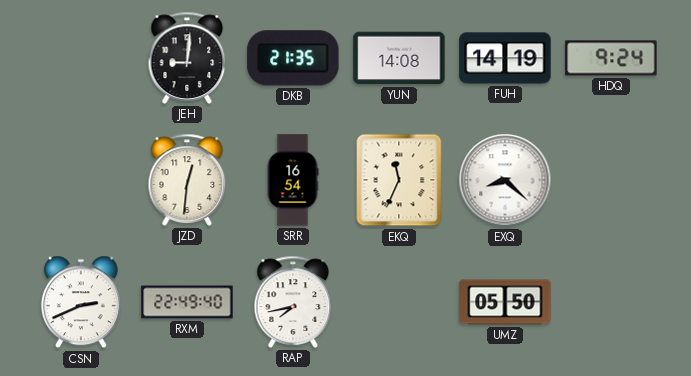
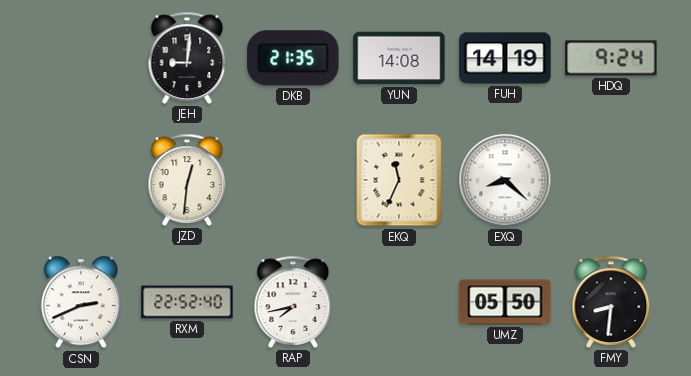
SRR: 16:54 -> none
RXM: 22:49 -> 22:52
FMY: none -> 8:31
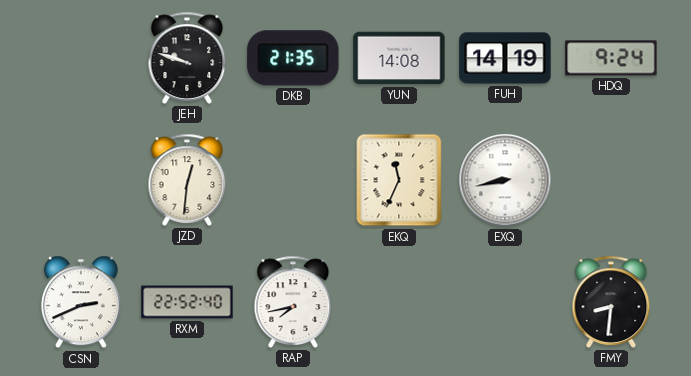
JEH: 9:01 -> 9:48
EXQ: 8:22 -> 8:43
UMZ: 05:50 -> none
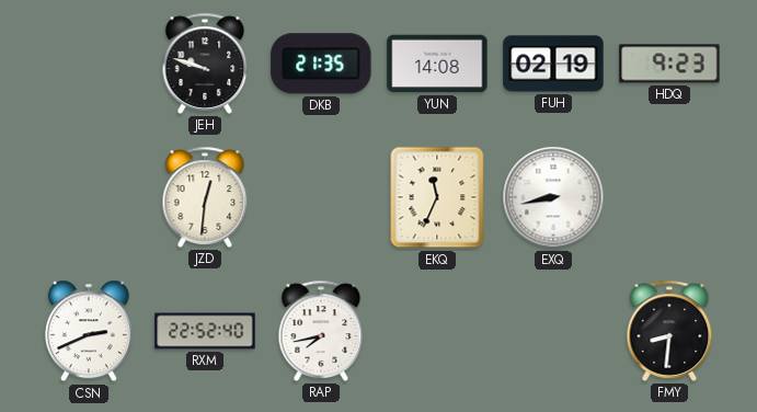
FUH: 14:19 -> 02:19
HDQ: 9:24 -> 9:23
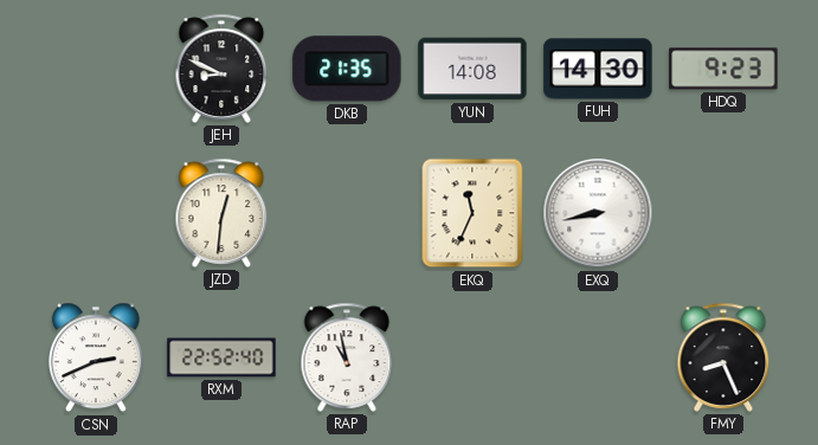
JEH: 9:48 -> 8:49
FUH: 02:19 -> 14:30
RAP: 7:43 -> 10:58
FMY: 8:31 -> 8:26
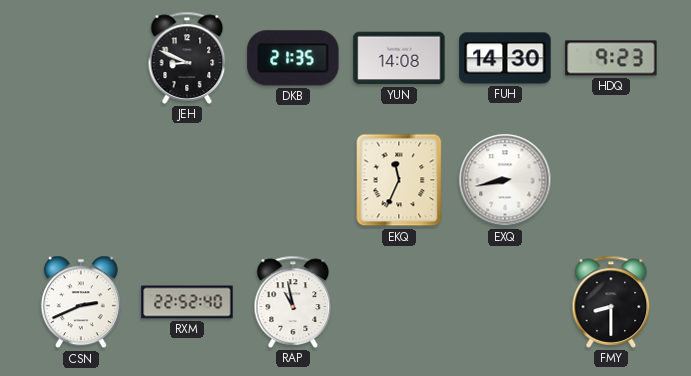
JZD: 12:31 -> none
FMY: 8:26 -> 8:30
